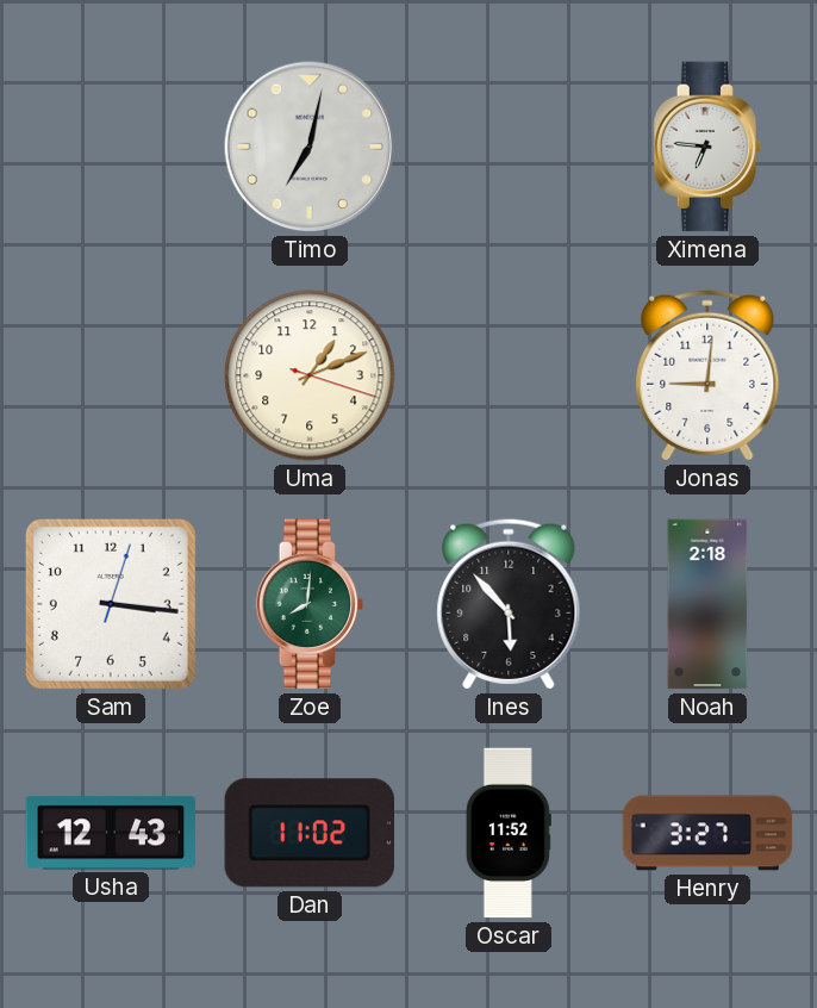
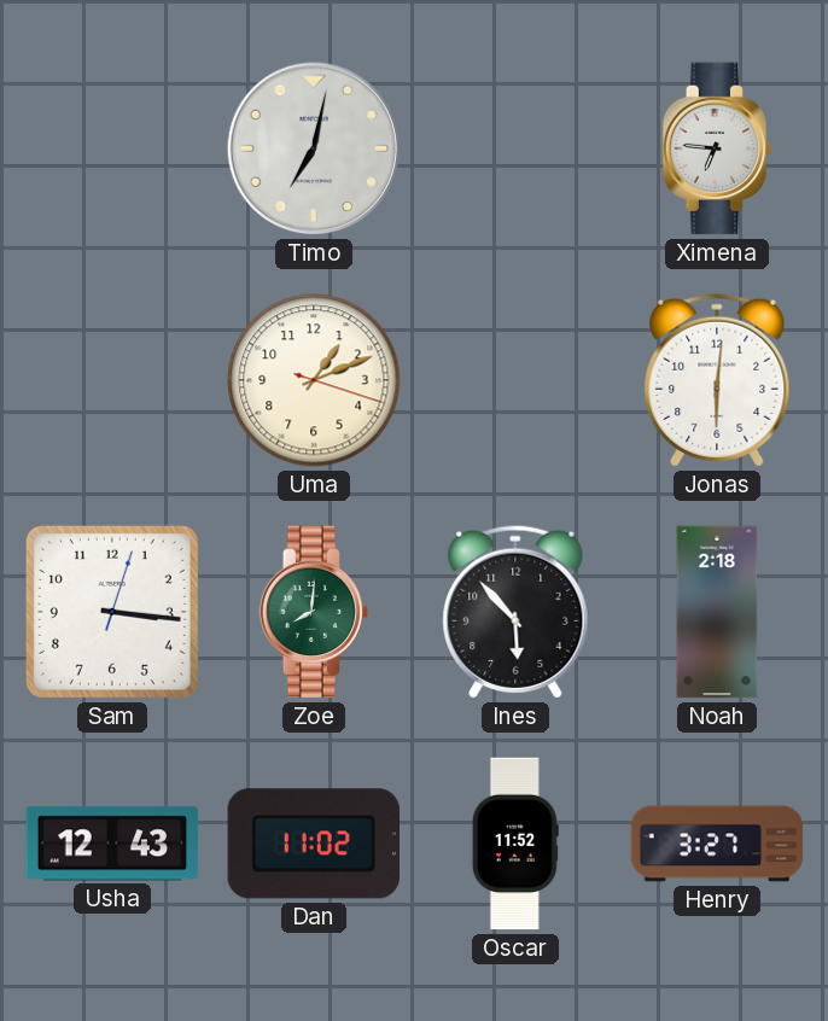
Jonas: 9:01 -> 6:01
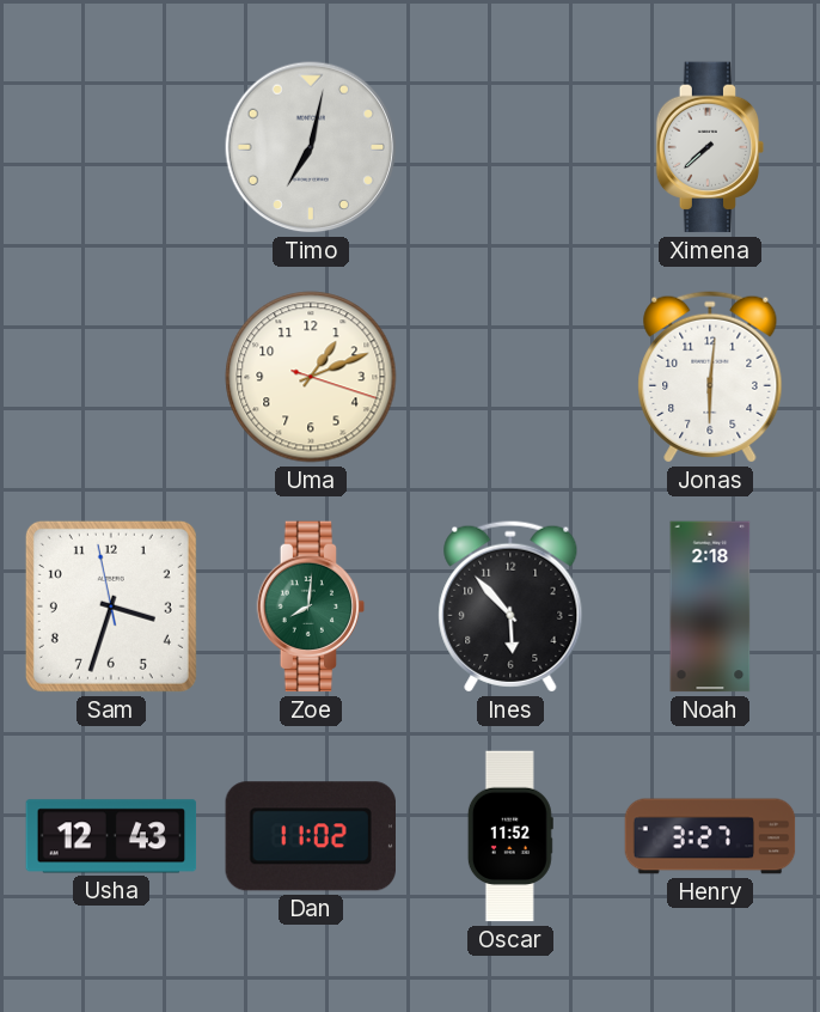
Ximena: 6:46 -> 7:38
Sam: 3:16 -> 3:32
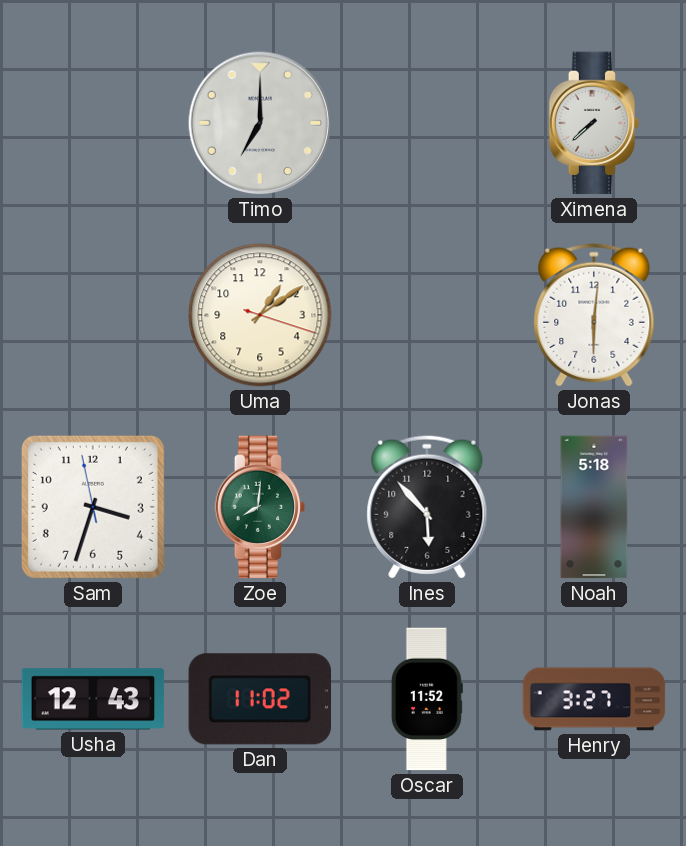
Timo: 7:02 -> 7:00
Uma: 1:11 -> 1:09
Noah: 2:18 -> 5:18
